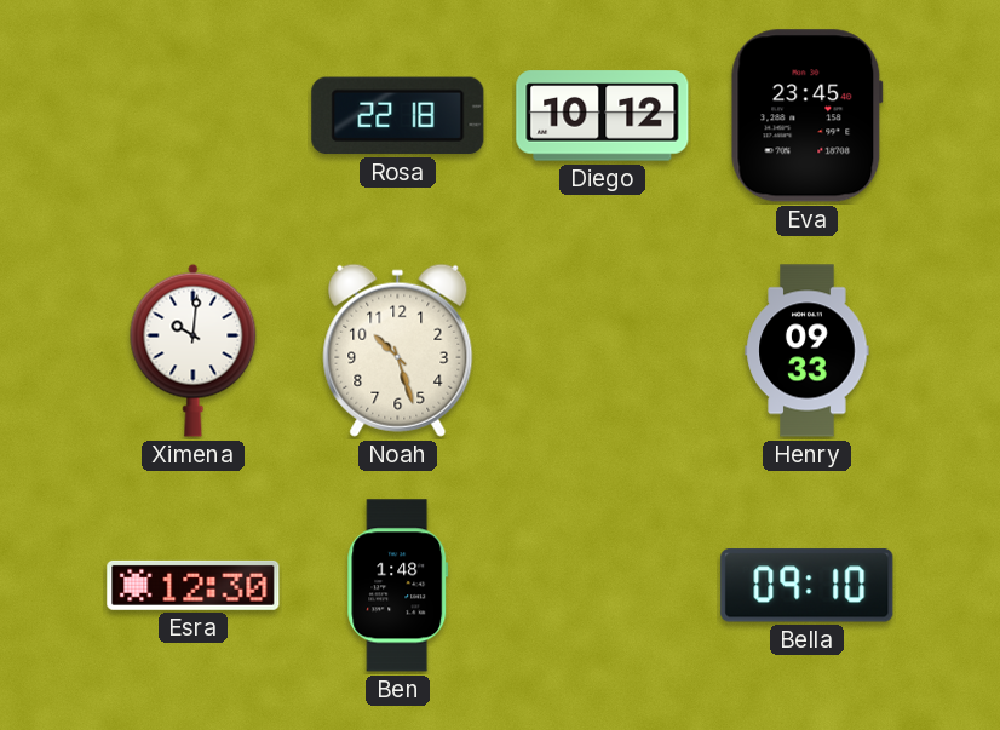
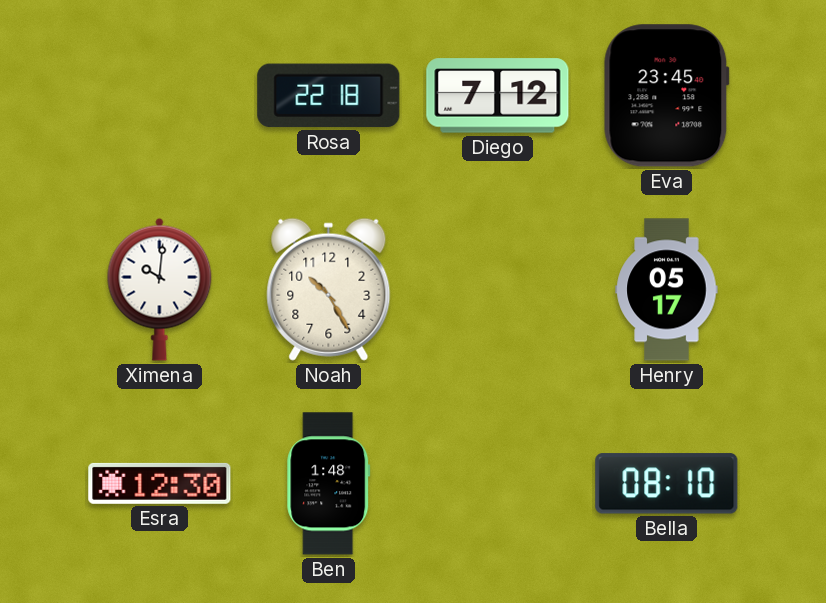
Diego: 10:12 -> 7:12
Noah: 10:27 -> 10:25
Henry: 09:33 -> 05:17
Bella: 09:10 -> 08:10
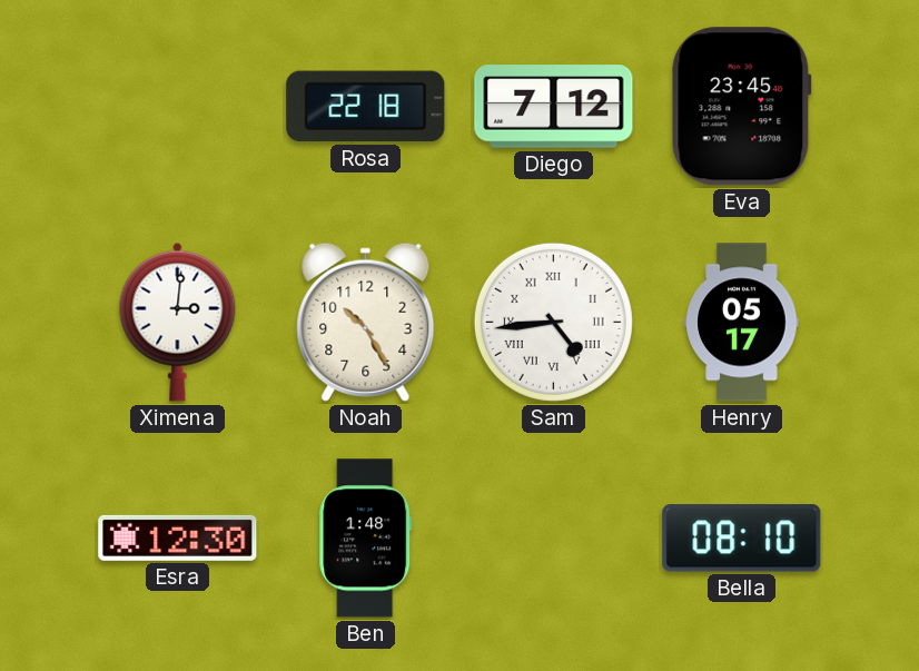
Ximena: 10:01 -> 3:01
Sam: none -> 4:44
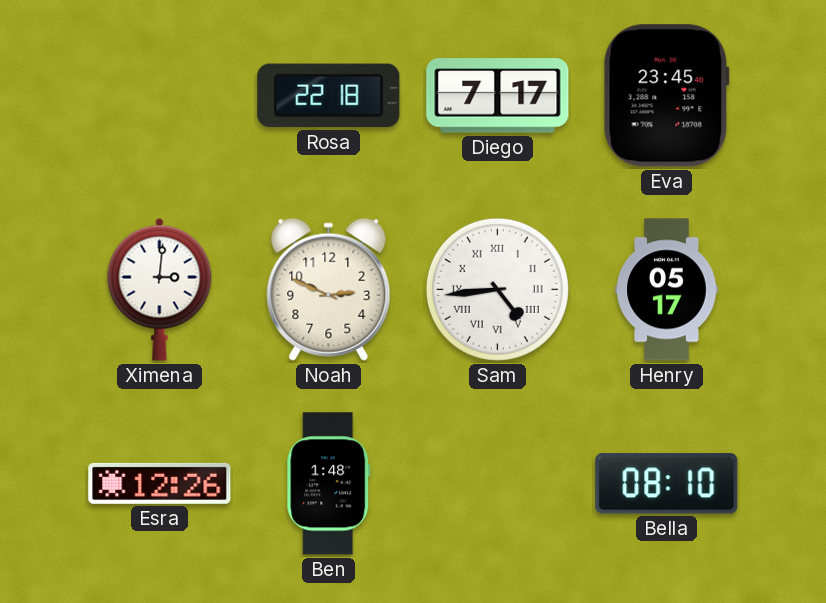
Diego: 7:12 -> 7:17
Noah: 10:25 -> 2:49
Esra: 12:30 -> 12:26
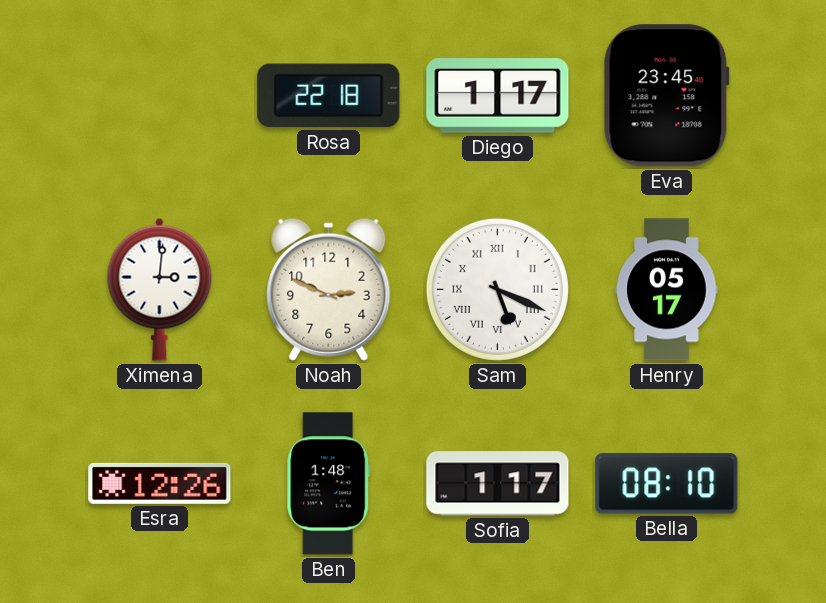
Diego: 7:17 -> 1:17
Sam: 4:44 -> 5:19
Sofia: none -> 1:17
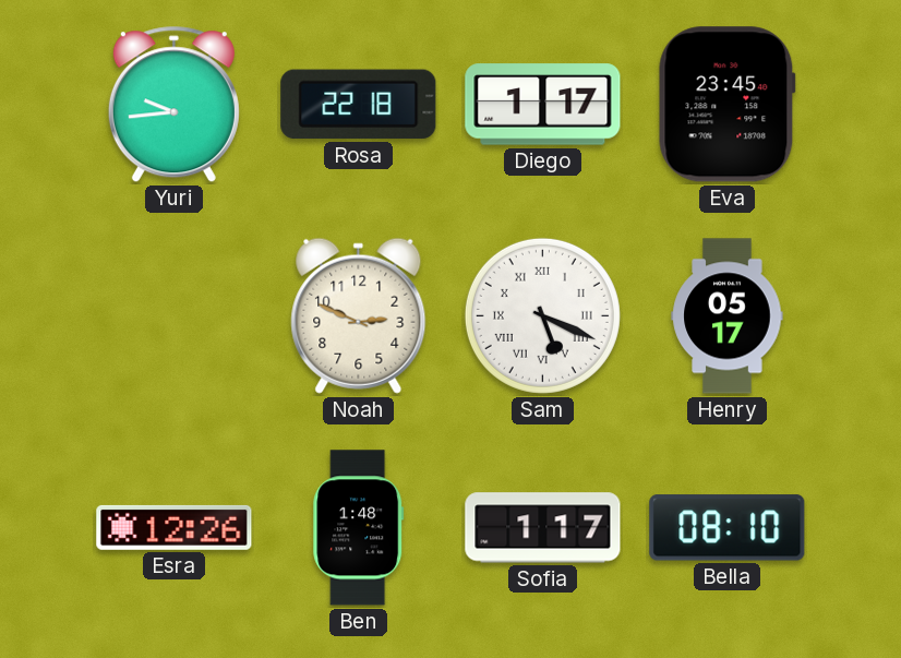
Yuri: none -> 9:44
Ximena: 3:01 -> none
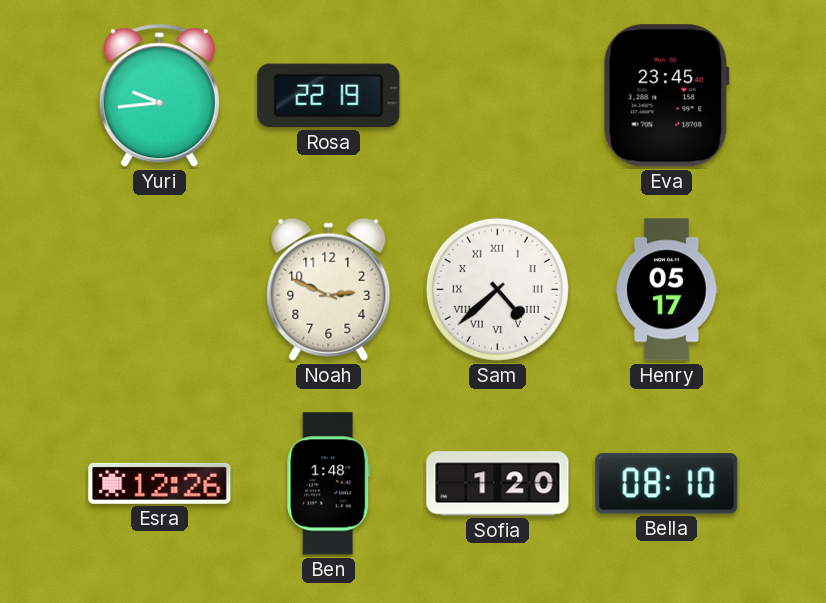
Rosa: 22:18 -> 22:19
Diego: 1:17 -> none
Sam: 5:19 -> 4:38
Sofia: 1:17 -> 1:20
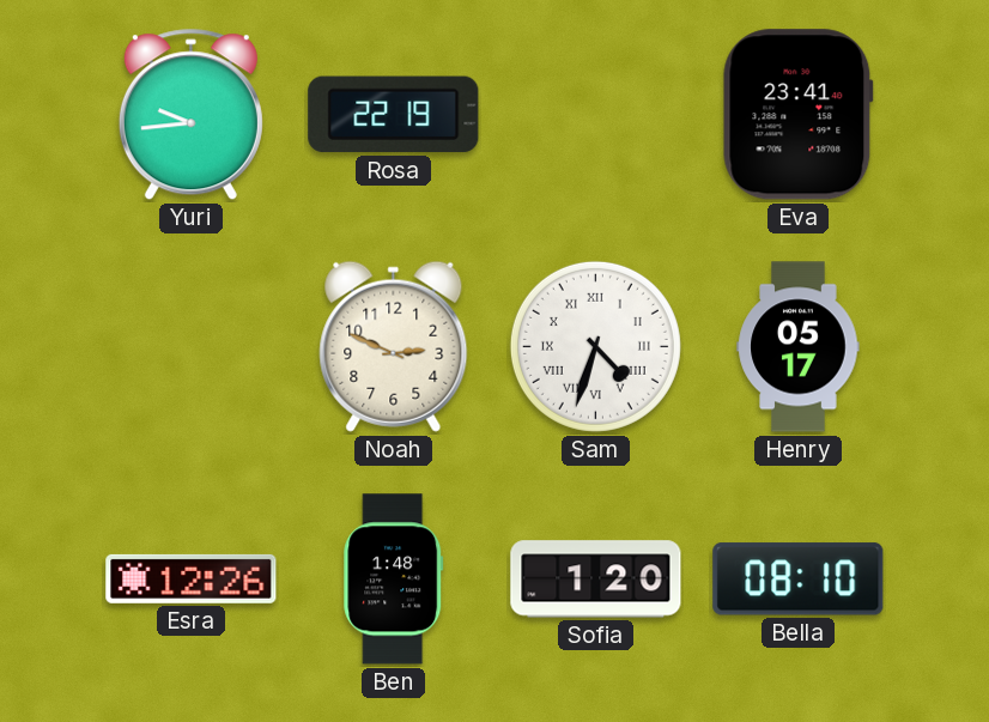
Eva: 23:45 -> 23:41
Sam: 4:38 -> 4:33
